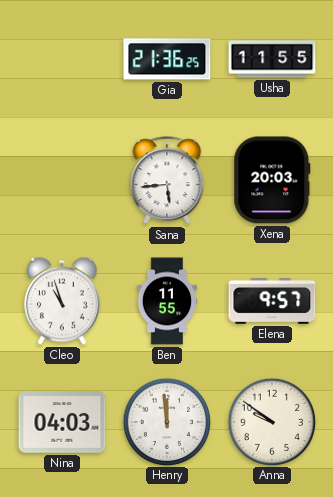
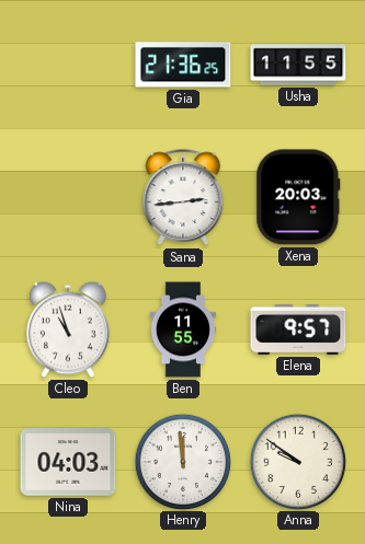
Sana: 5:44 -> 2:44
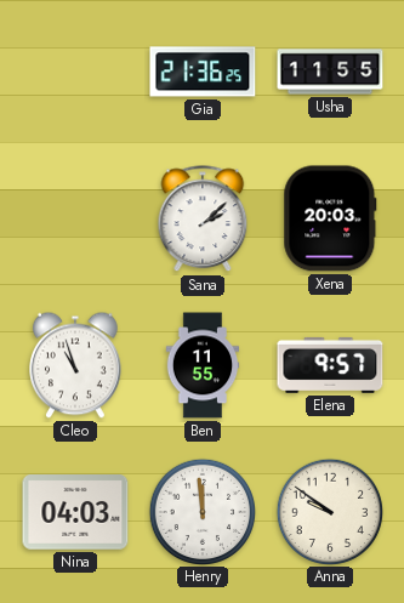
Sana: 2:44 -> 2:08
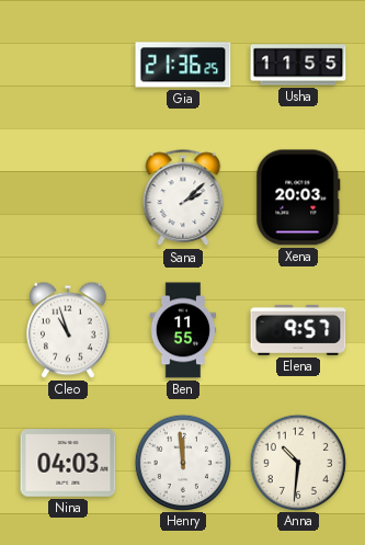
Anna: 9:51 -> 10:31
